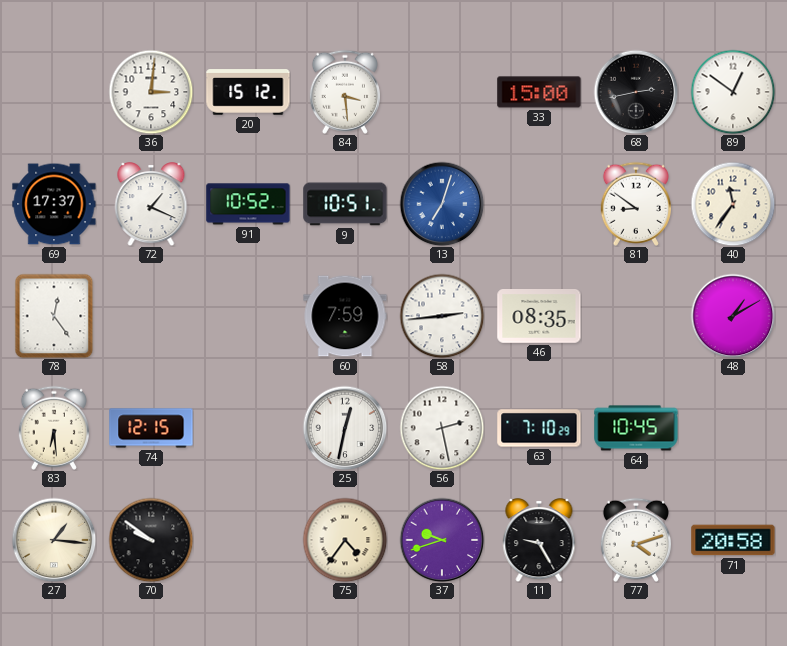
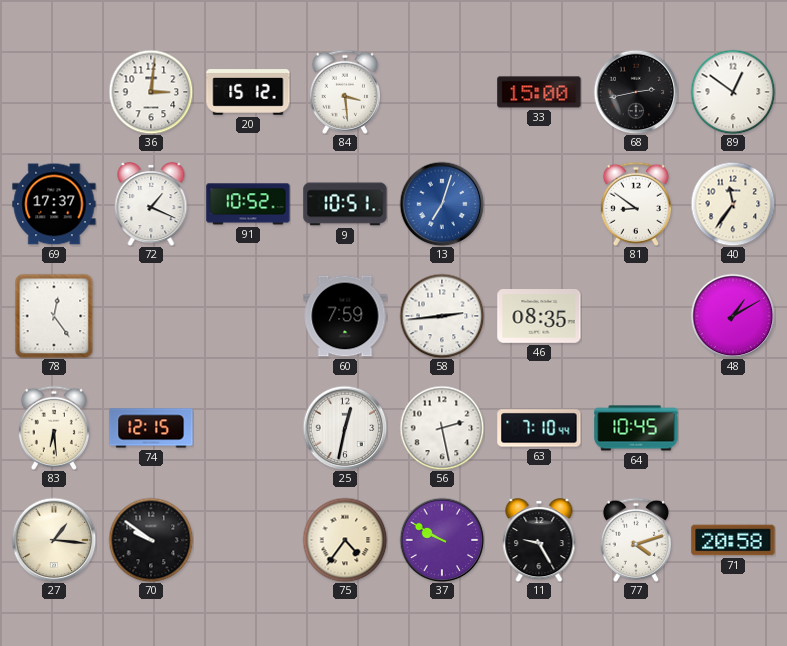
63: 7:10:29 -> 7:10:44
37: 9:42 -> 9:50
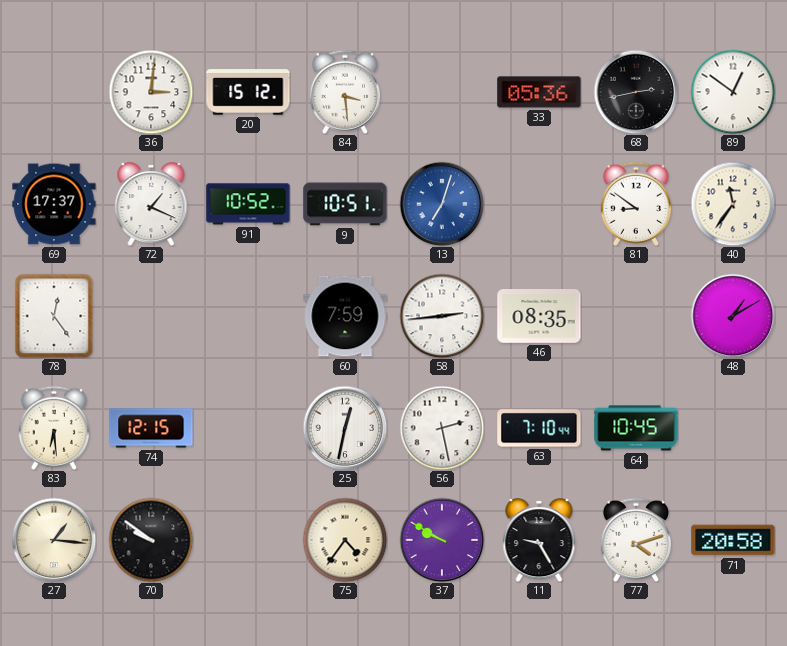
33: 15:00 -> 05:36
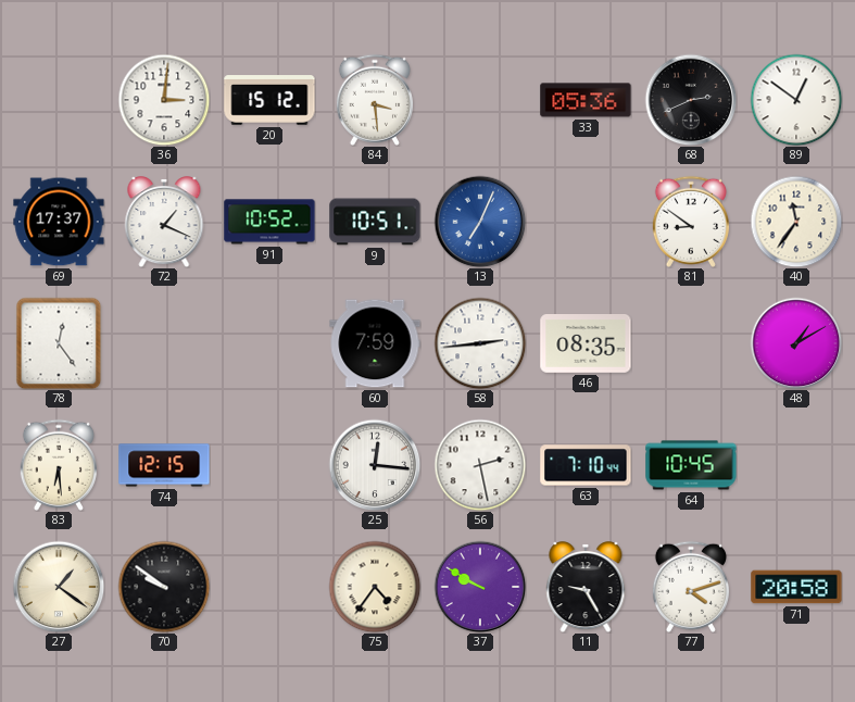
68: 2:43 -> 2:41
13: 7:03 -> 7:04
25: 12:32 -> 12:16
27: 1:16 -> 1:21
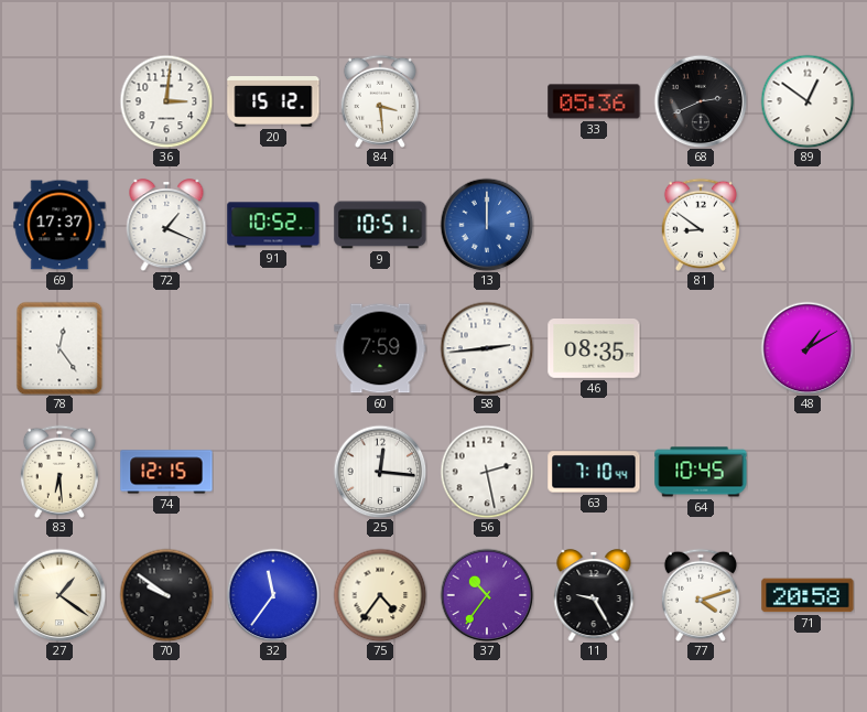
13: 7:04 -> 12:00
40: 11:36 -> none
32: none -> 11:36
37: 9:50 -> 10:36
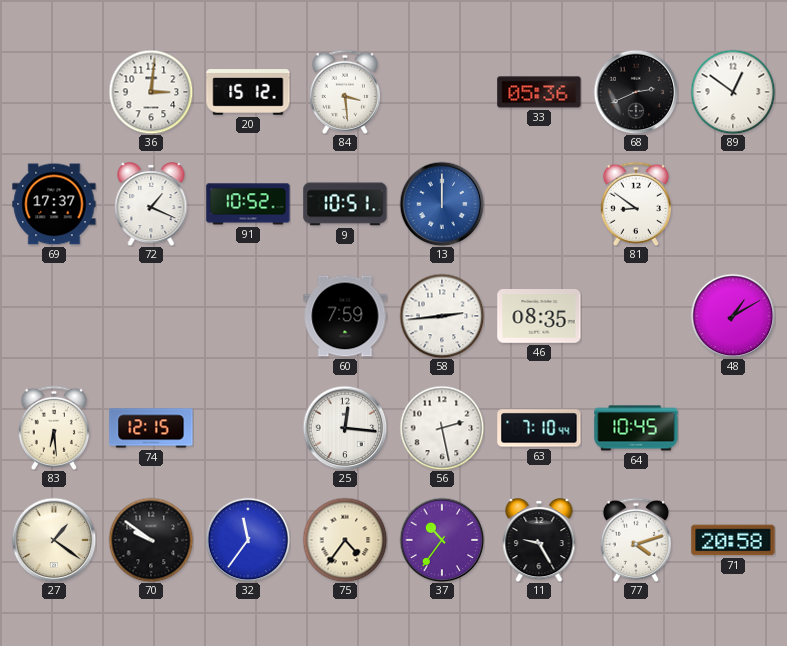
78: 12:24 -> none
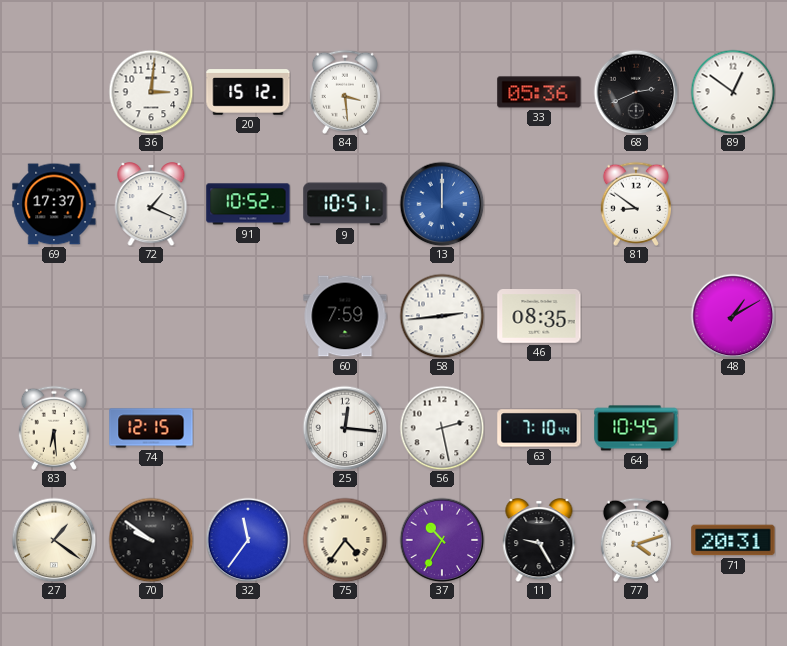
37: 10:36 -> 10:35
71: 20:58 -> 20:31
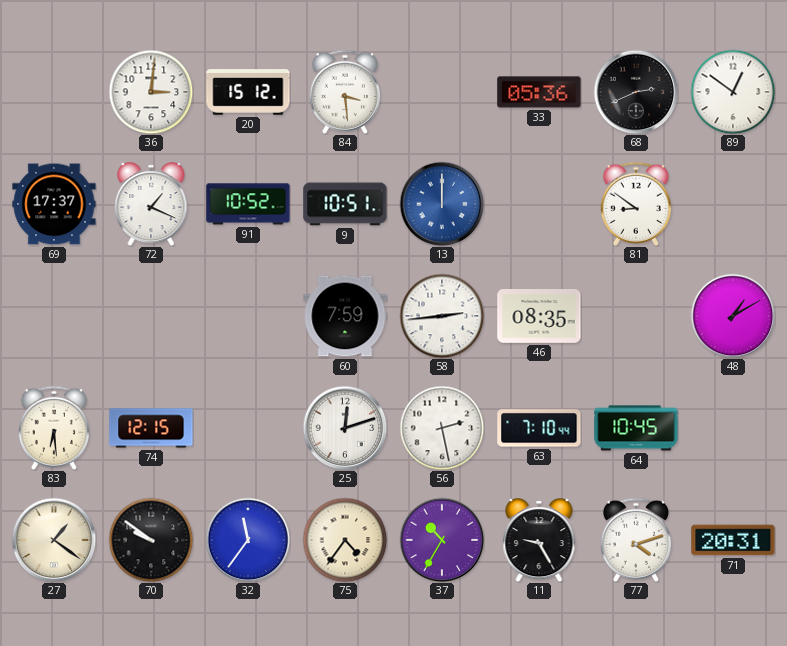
25: 12:16 -> 12:12
